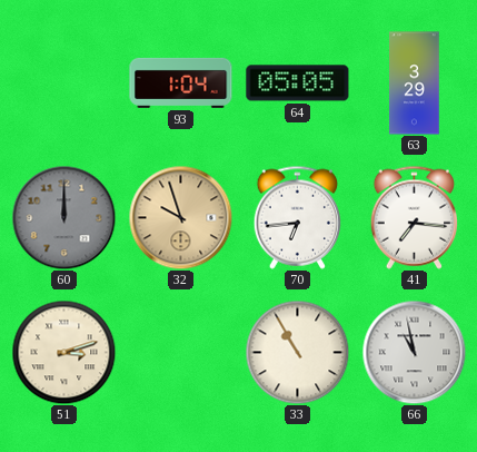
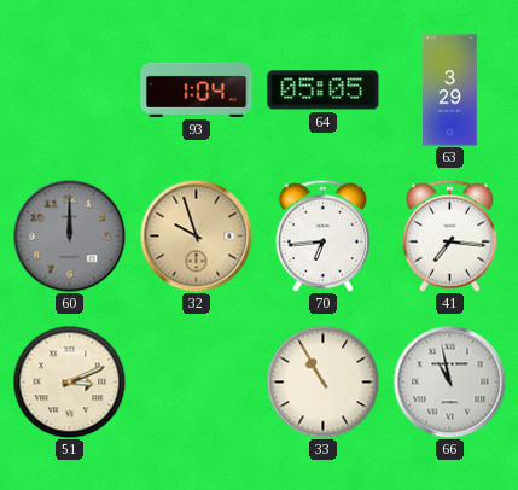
51: 3:12 -> 3:11
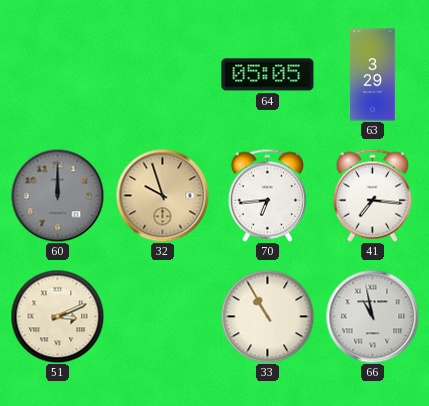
93: 1:04 -> none
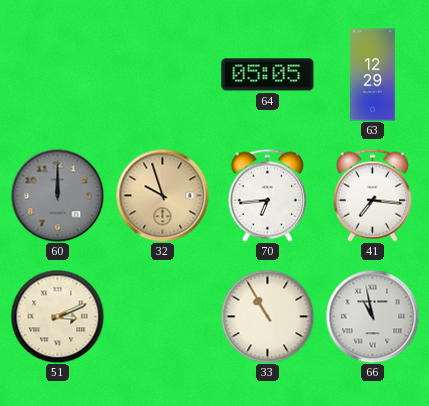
63: 3:29 -> 12:29
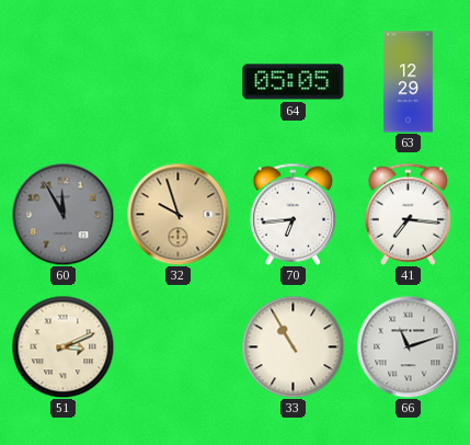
60: 12:00 -> 11:55
66: 10:58 -> 11:12
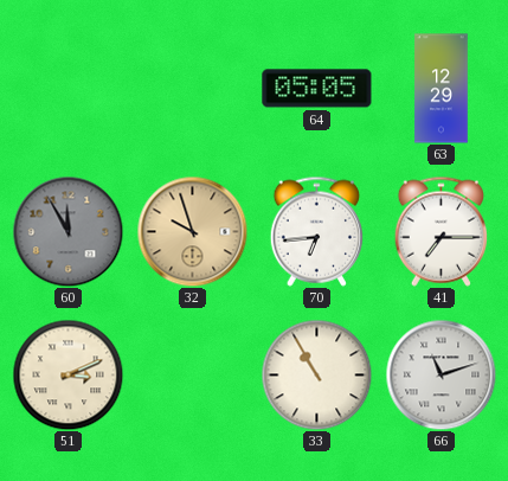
41: 7:16 -> 7:15
